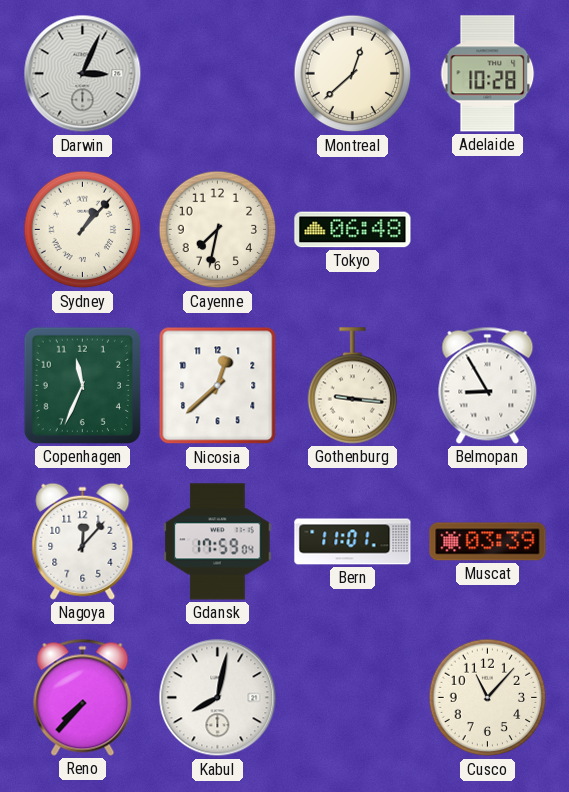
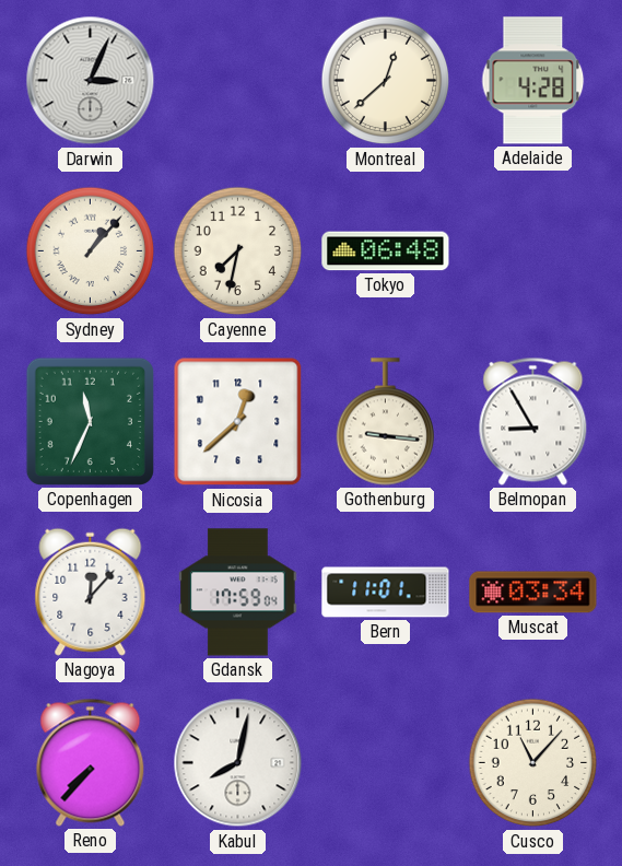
Adelaide: 10:28 -> 4:28
Muscat: 03:39 -> 03:34
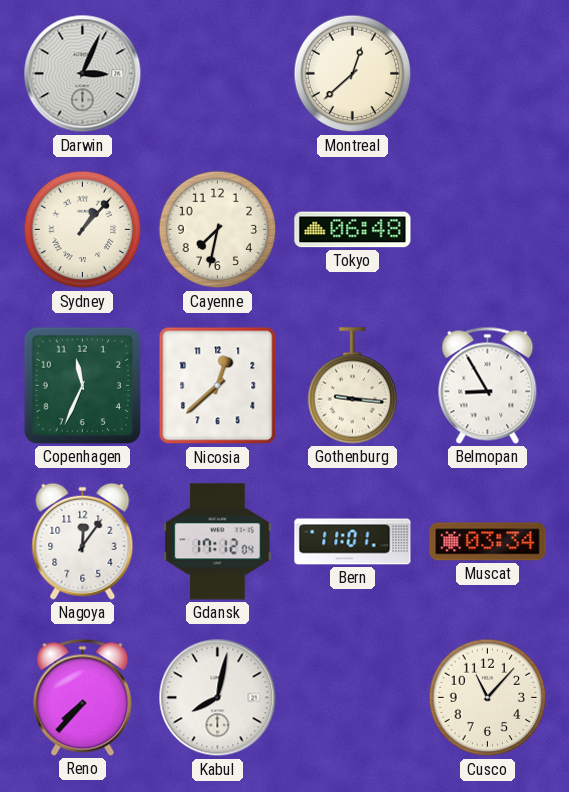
Adelaide: 4:28 -> none
Nagoya: 12:07 -> 12:06
Gdansk: 17:59 -> 17:12
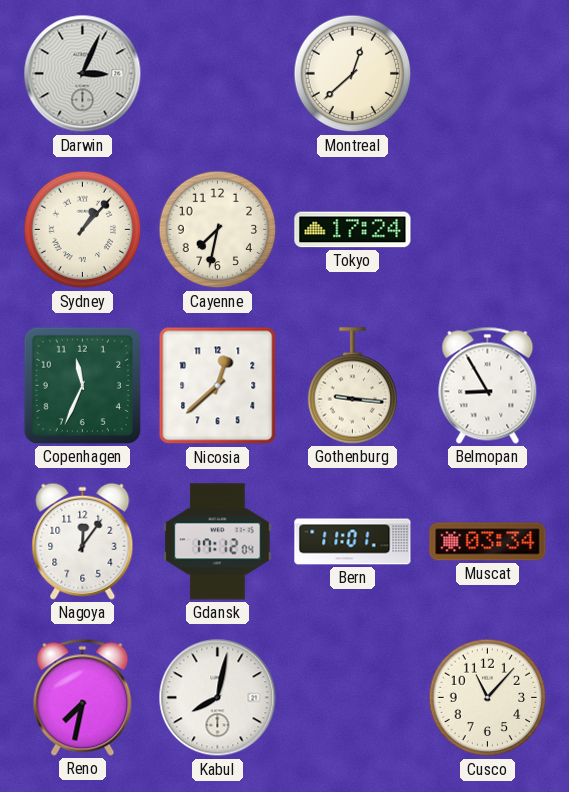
Tokyo: 06:48 -> 17:24
Reno: 7:37 -> 7:32
